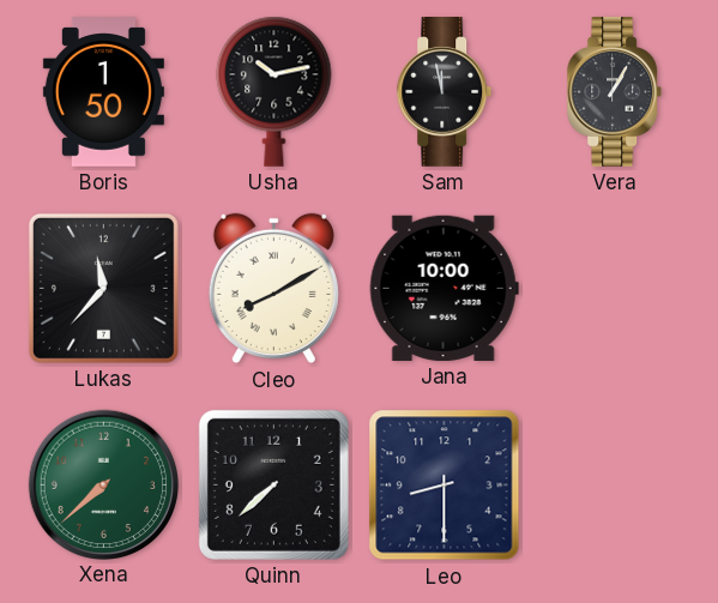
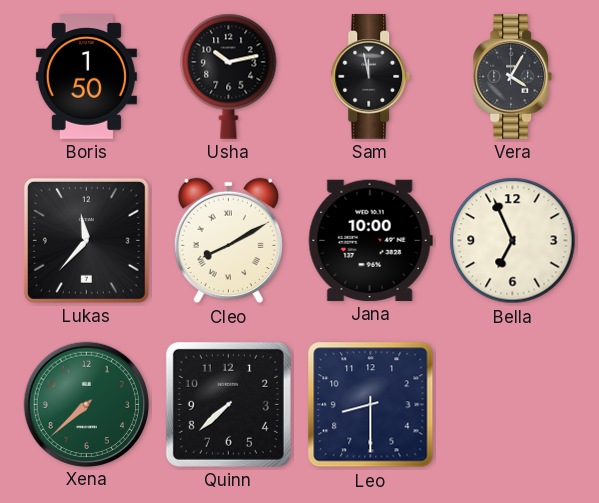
Vera: 1:05 -> 4:05
Bella: none -> 6:56
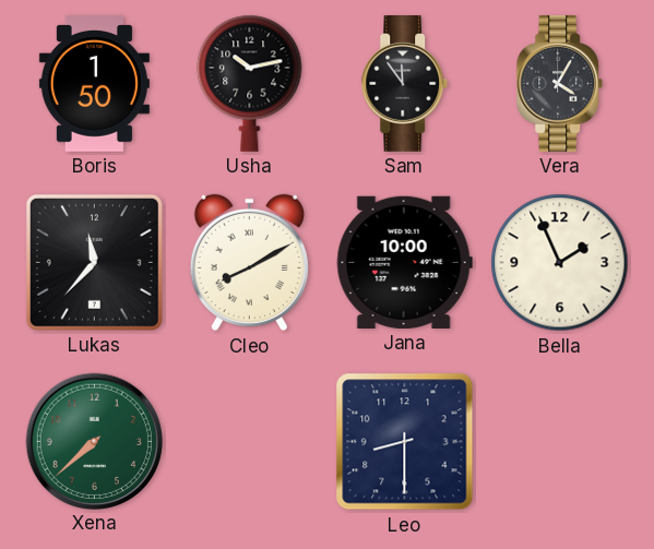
Sam: 11:58 -> 11:54
Bella: 6:56 -> 1:56
Quinn: 7:38 -> none
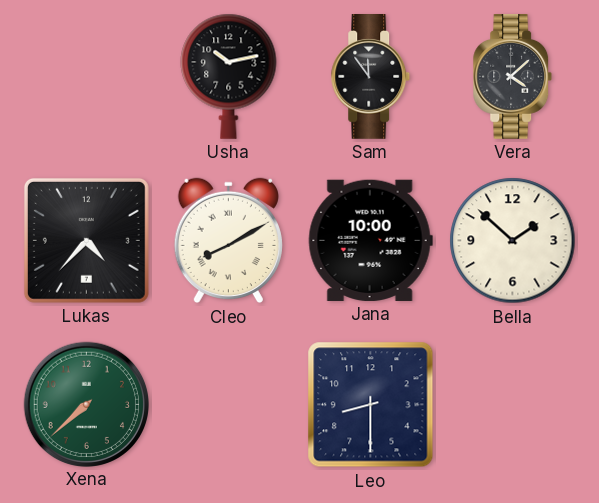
Boris: 1:50 -> none
Vera: 4:05 -> 4:08
Lukas: 11:37 -> 4:37
Bella: 1:56 -> 1:52
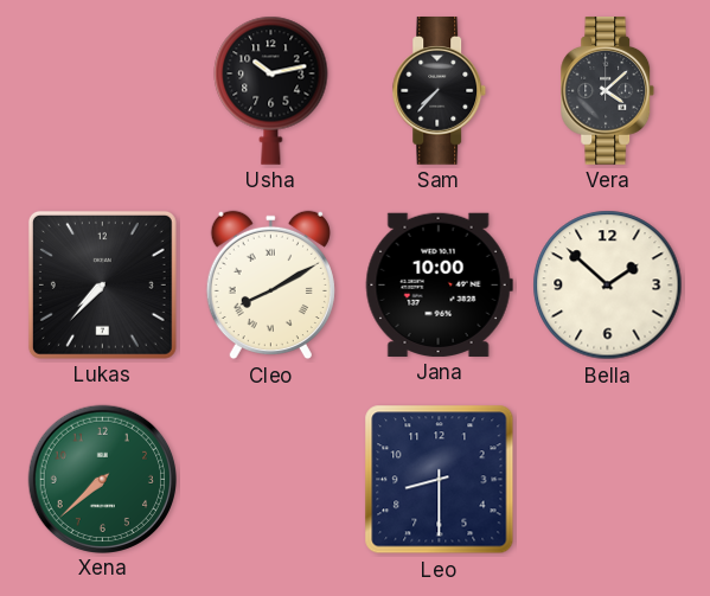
Sam: 11:54 -> 7:37
Lukas: 4:37 -> 7:37
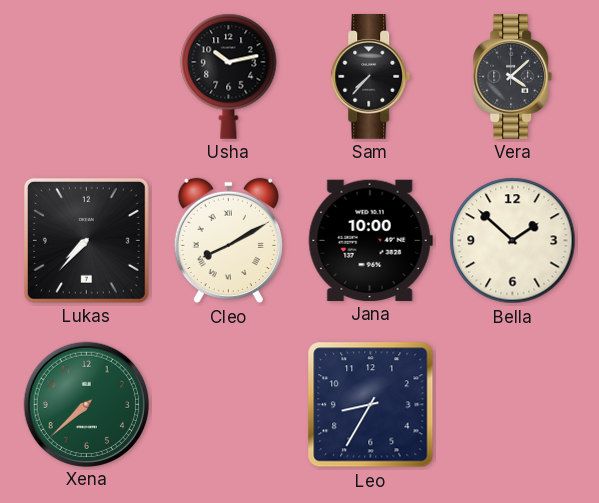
Leo: 8:30 -> 8:35
